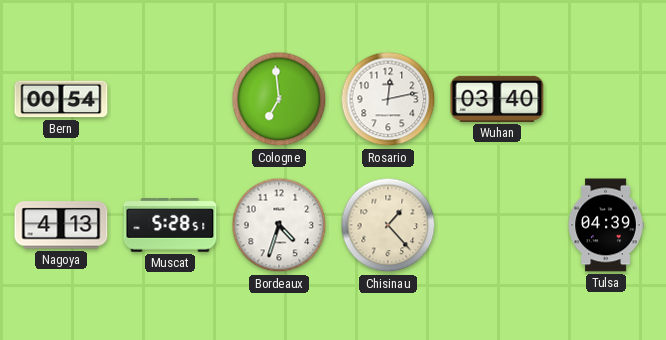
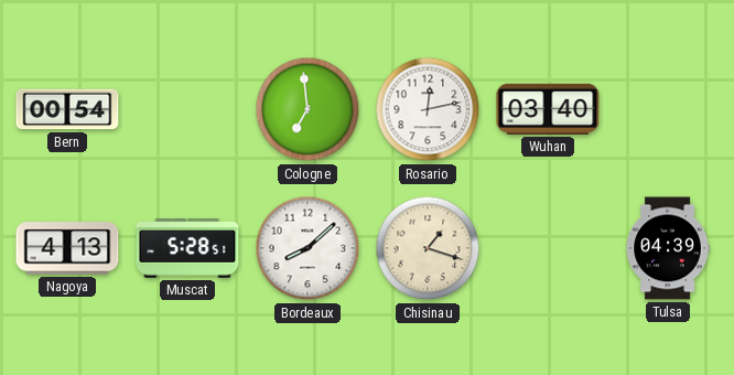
Bordeaux: 4:33 -> 8:08
Chisinau: 1:23 -> 1:18
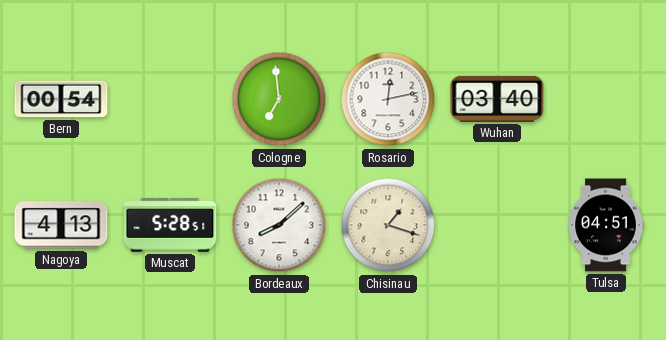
Tulsa: 04:39 -> 04:51
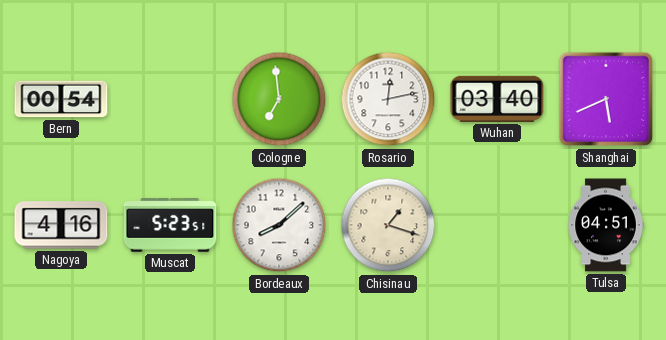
Shanghai: none -> 5:41
Nagoya: 4:13 -> 4:16
Muscat: 5:28 -> 5:23
